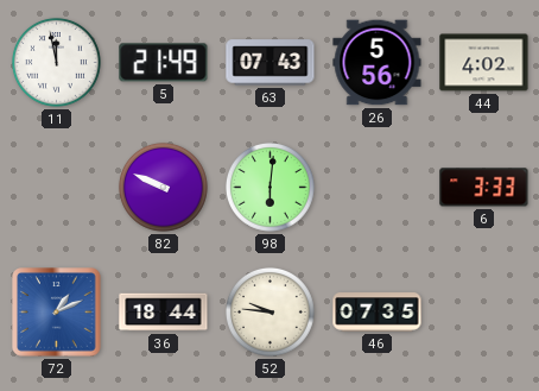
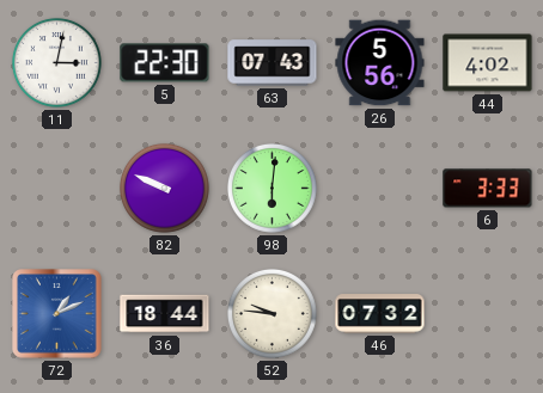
11: 11:58 -> 3:02
5: 21:49 -> 22:30
46: 07:35 -> 07:32
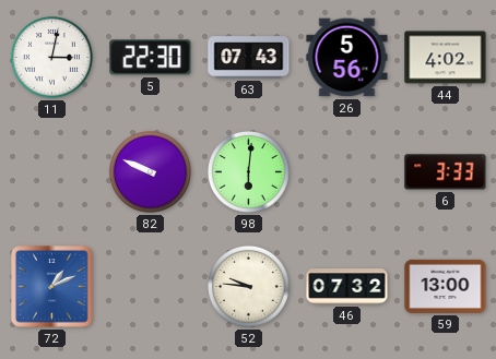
36: 18:44 -> none
59: none -> 13:00
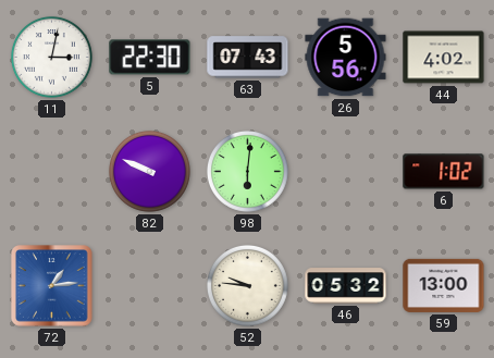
6: 3:33 -> 1:02
72: 1:11 -> 1:14
46: 07:32 -> 05:32
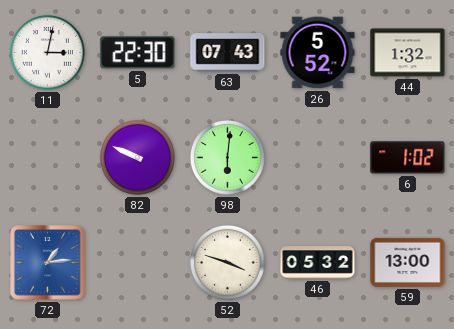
26: 5:56 -> 5:52
44: 4:02 -> 1:32
52: 9:46 -> 3:48
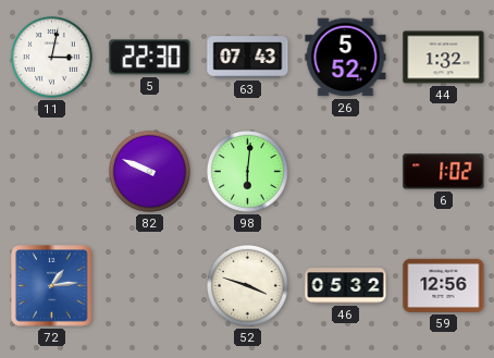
59: 13:00 -> 12:56
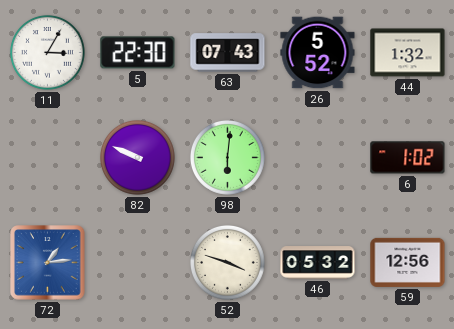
11: 3:02 -> 3:05
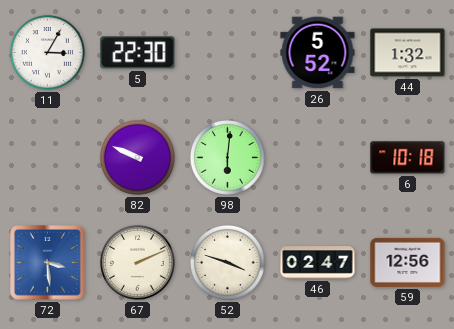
63: 07:43 -> none
6: 1:02 -> 10:18
72: 1:14 -> 3:29
67: none -> 2:11
46: 05:32 -> 02:47
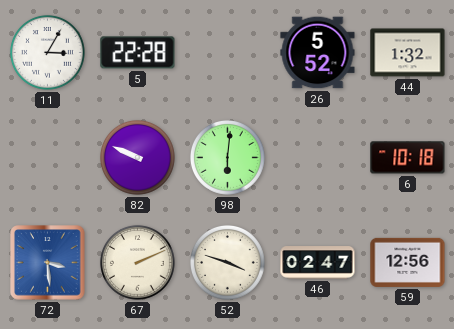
5: 22:30 -> 22:28
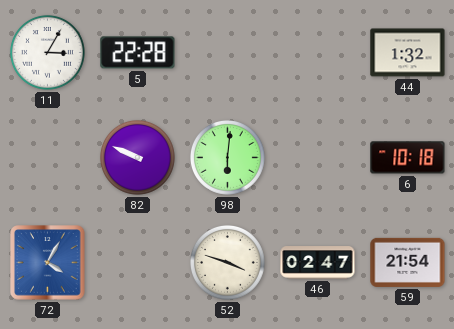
26: 5:52 -> none
72: 3:29 -> 4:05
67: 2:11 -> none
59: 12:56 -> 21:54
